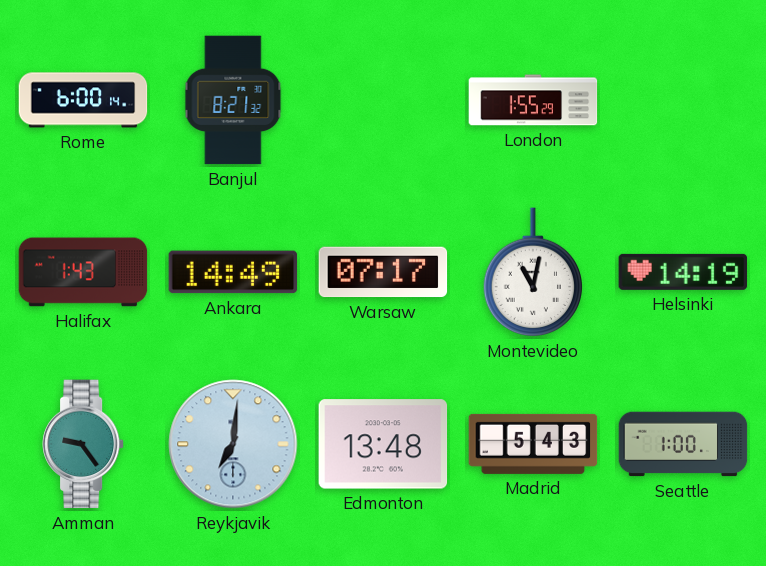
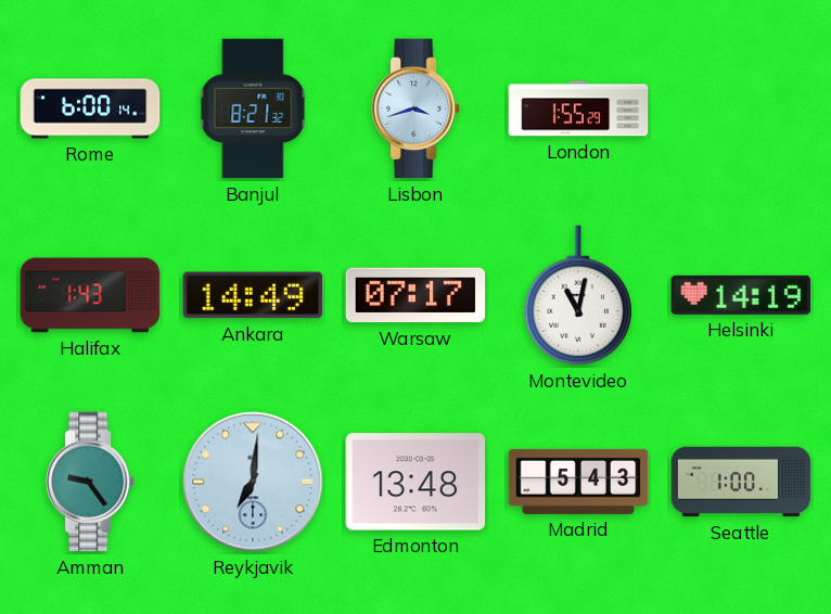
Lisbon: none -> 3:42
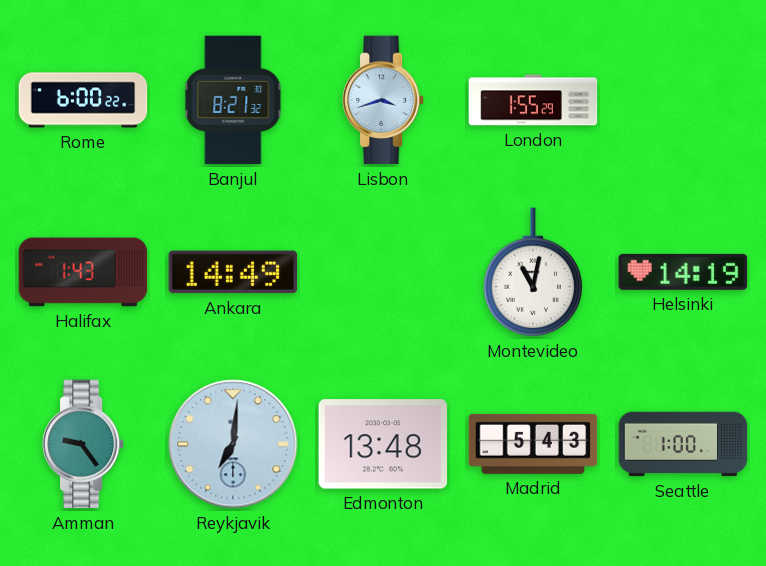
Rome: 6:00:14 -> 6:00:22
Warsaw: 07:17 -> none
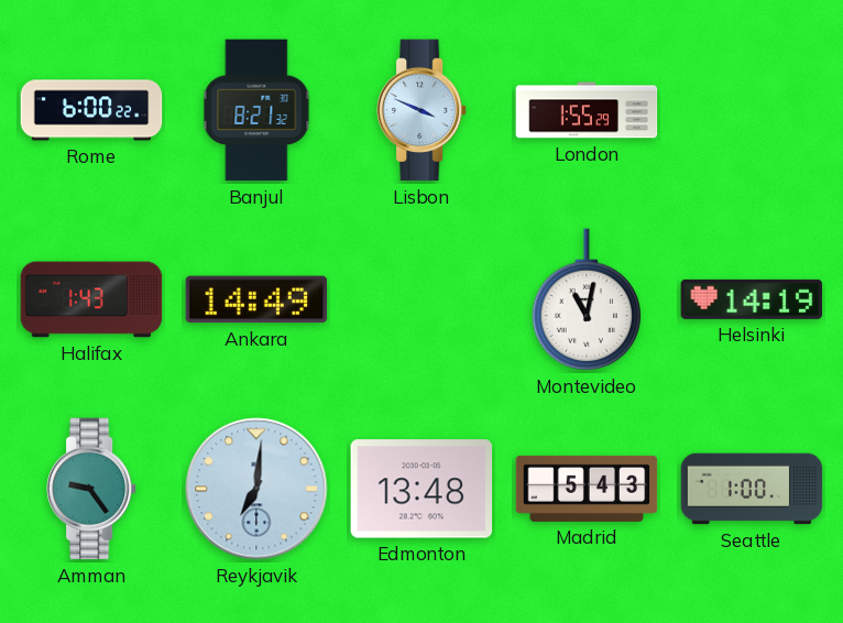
Lisbon: 3:42 -> 3:49
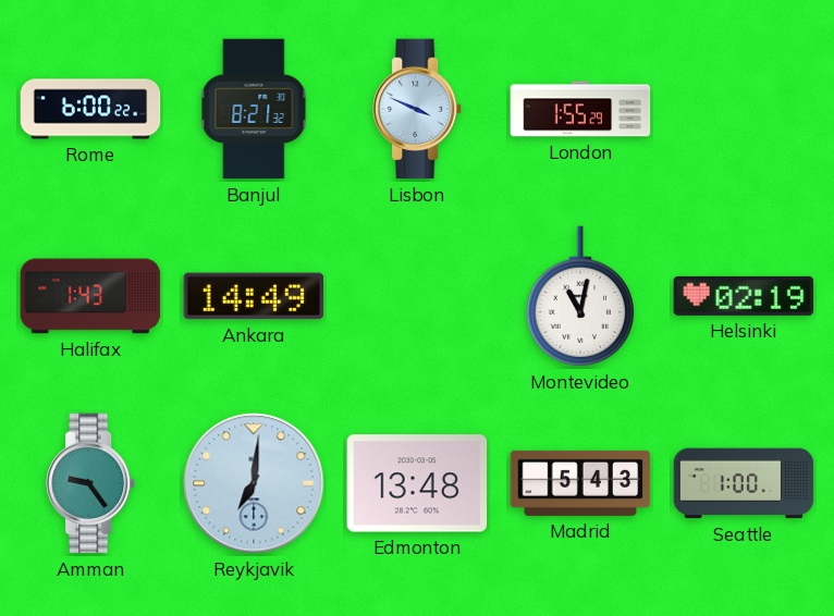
Helsinki: 14:19 -> 02:19
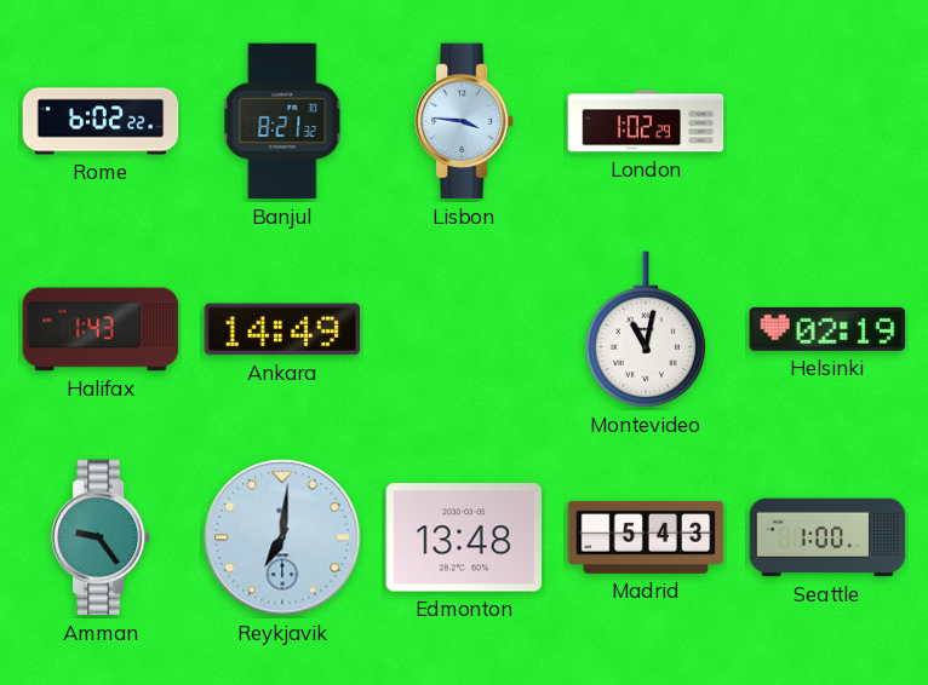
Rome: 6:00 -> 6:02
Lisbon: 3:49 -> 3:46
London: 1:55 -> 1:02
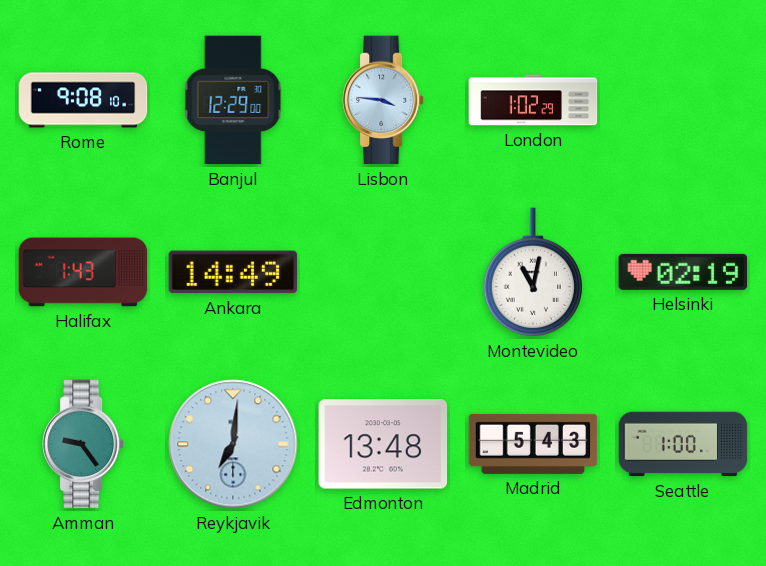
Rome: 6:02 -> 9:08
Banjul: 8:21 -> 12:29
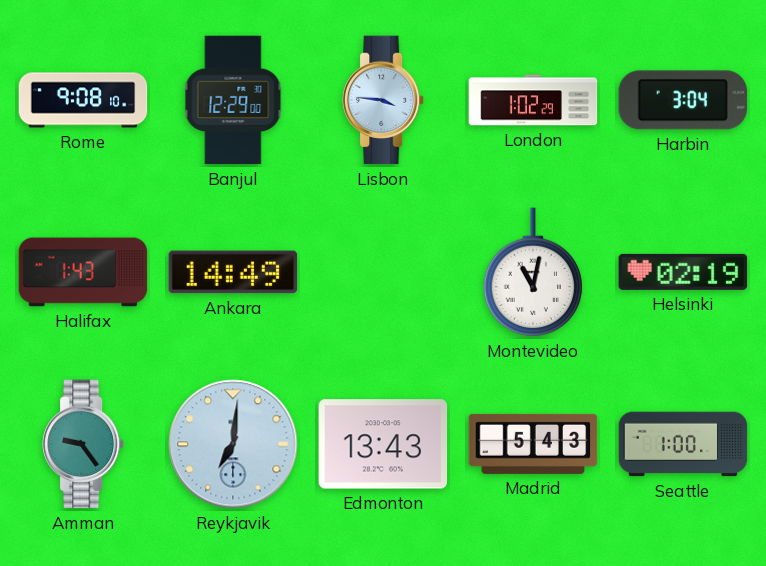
Harbin: none -> 3:04
Edmonton: 13:48 -> 13:43
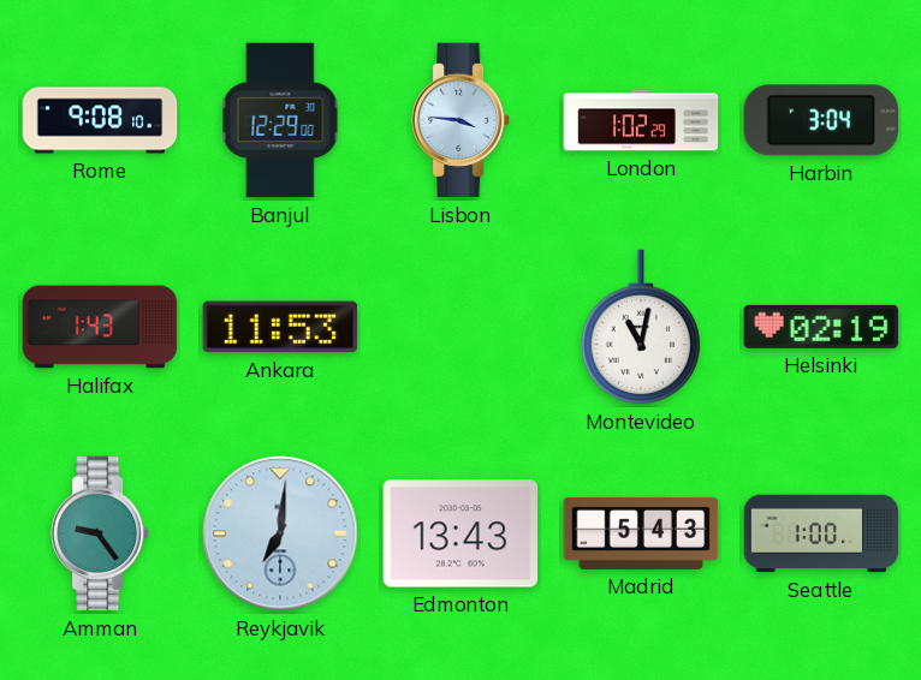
Ankara: 14:49 -> 11:53
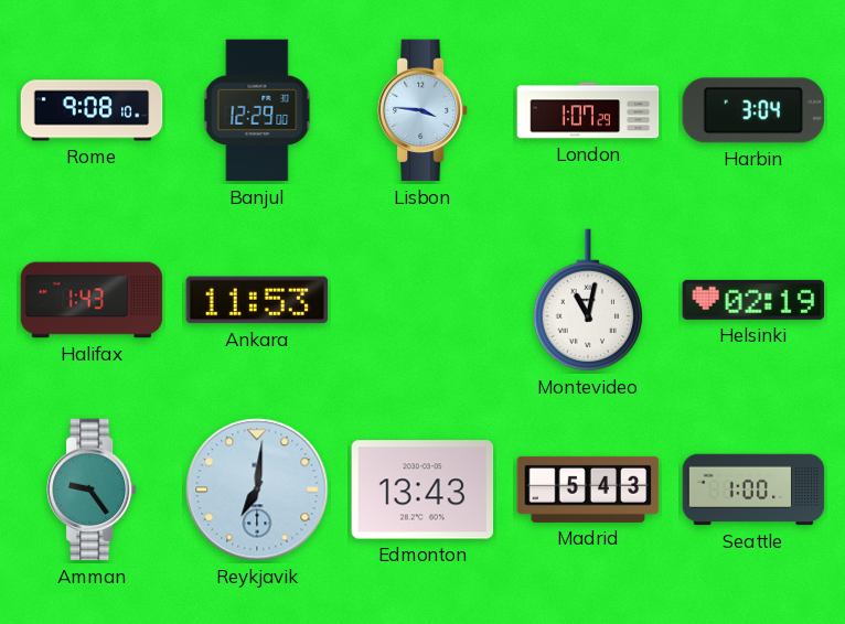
London: 1:02 -> 1:07
